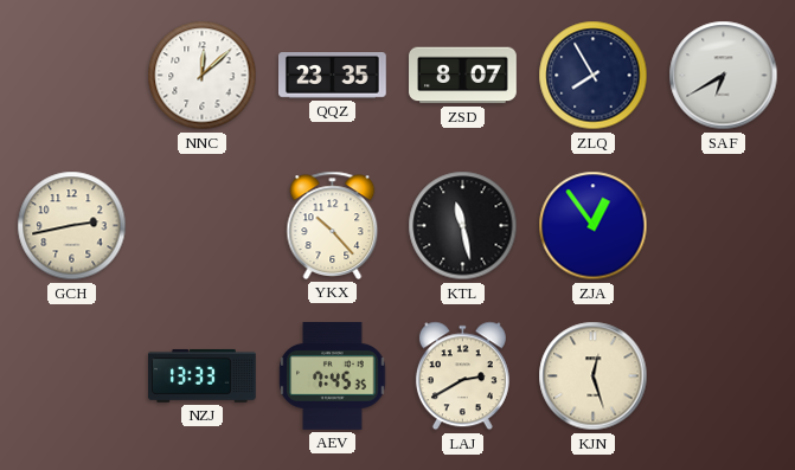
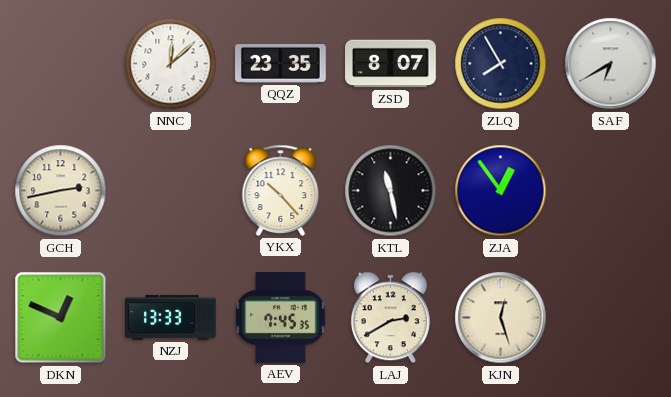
DKN: none -> 12:49
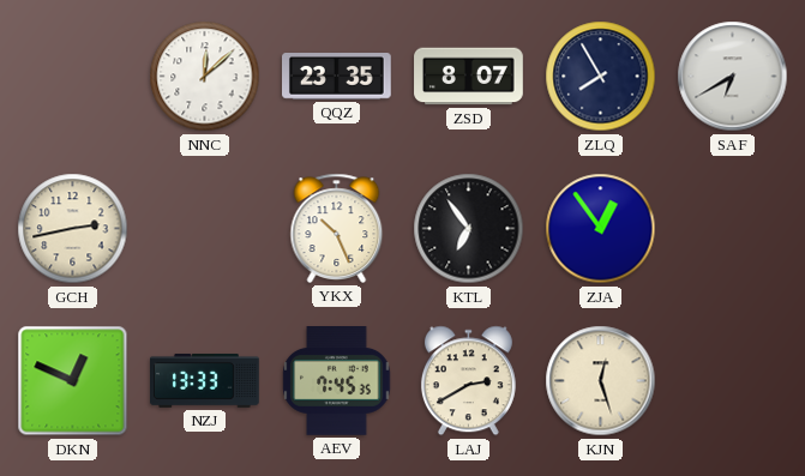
YKX: 10:23 -> 10:26
KTL: 11:28 -> 6:54
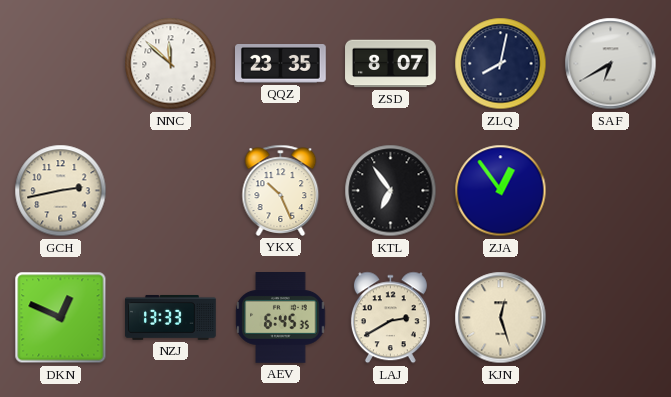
NNC: 12:08 -> 11:52
ZLQ: 7:55 -> 8:02
AEV: 7:45 -> 6:45
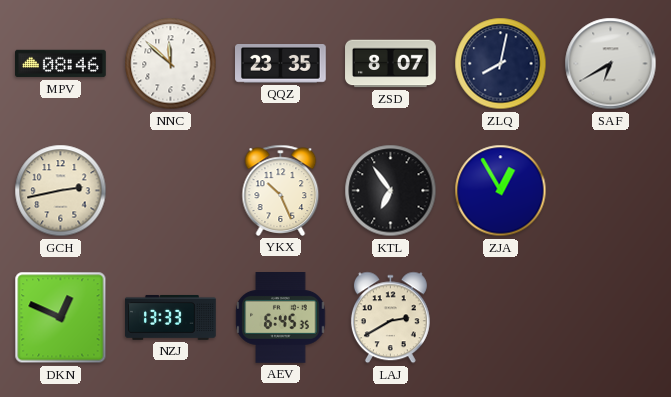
MPV: none -> 08:46
ZJA: 12:54 -> 12:55
KJN: 12:27 -> none
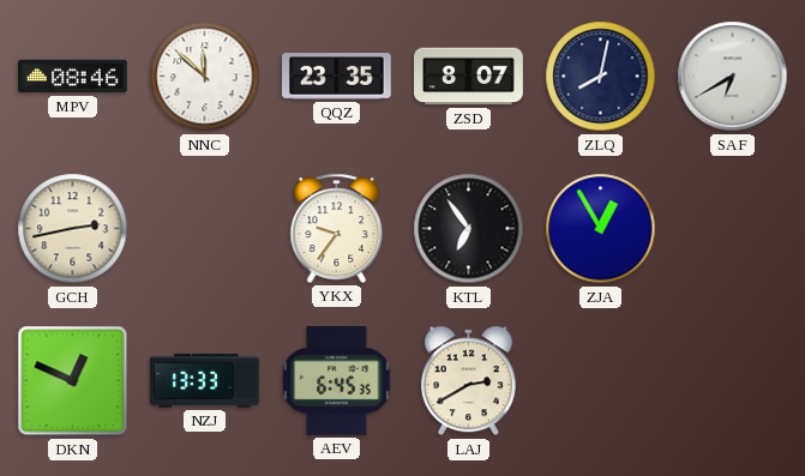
YKX: 10:26 -> 9:36
